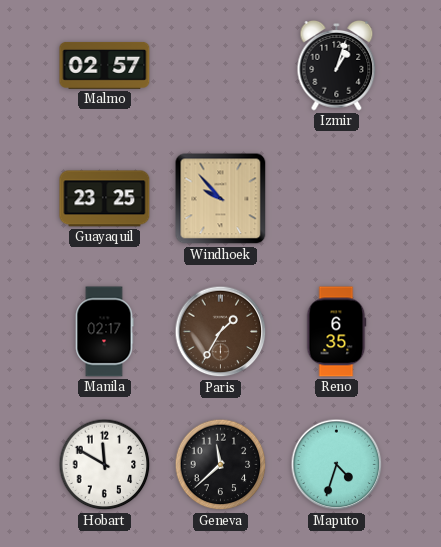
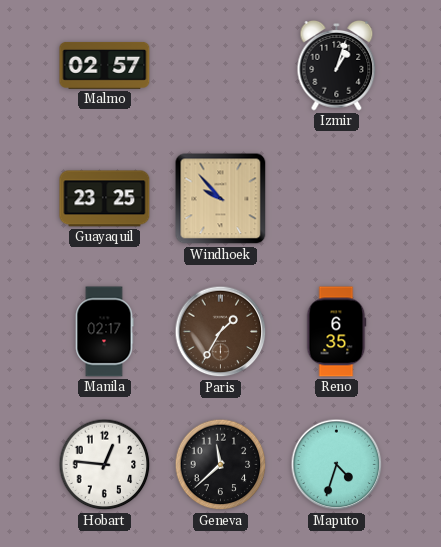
Hobart: 11:50 -> 12:46
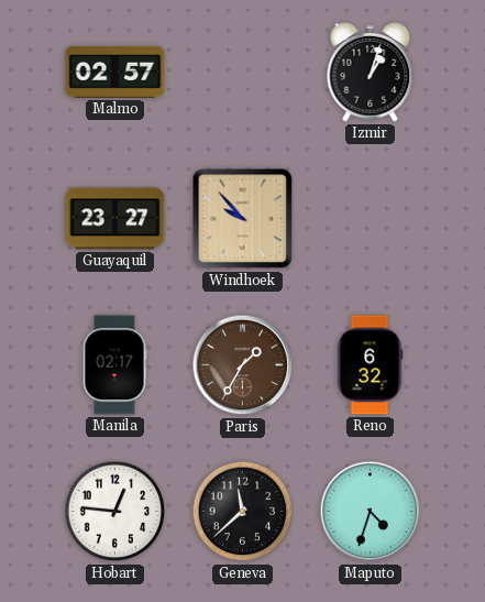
Guayaquil: 23:25 -> 23:27
Reno: 6:35 -> 6:32
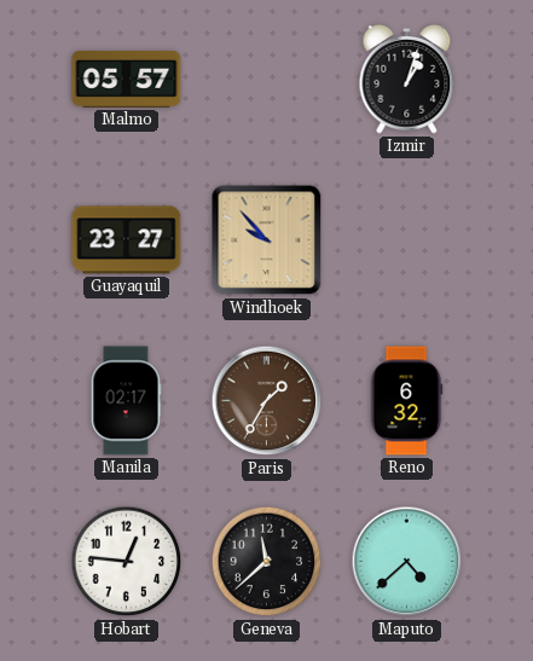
Malmo: 02:57 -> 05:57
Maputo: 4:33 -> 4:38
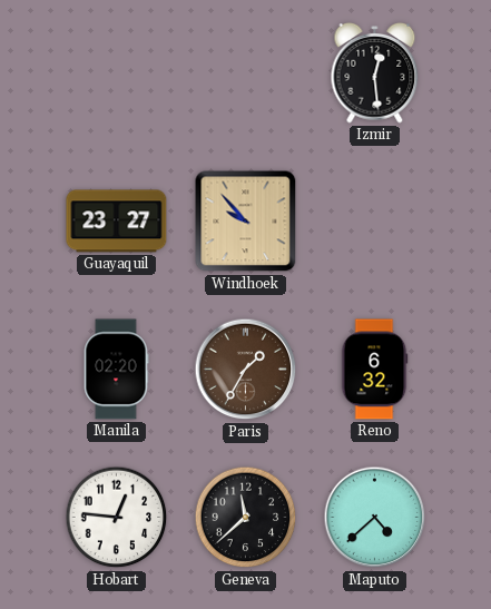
Malmo: 05:57 -> none
Izmir: 1:03 -> 12:29
Manila: 02:17 -> 02:20
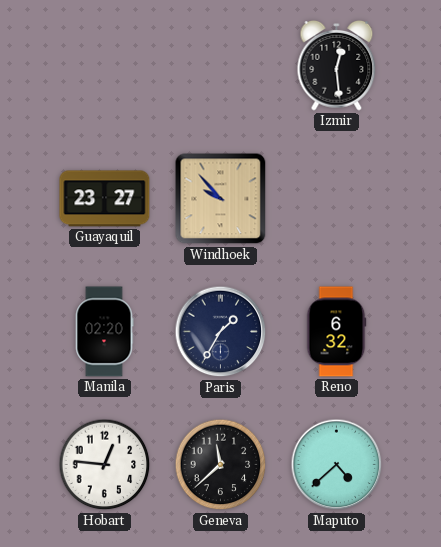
Paris dial: brown -> navy
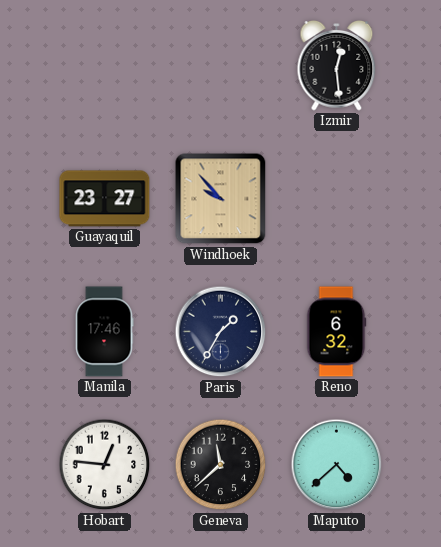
Manila: 02:20 -> 17:46
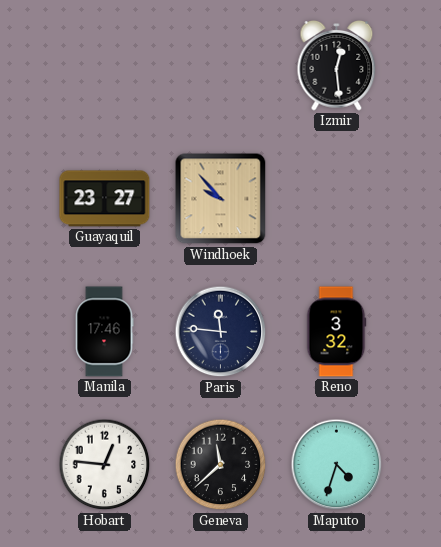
Paris: 1:35 -> 11:46
Reno: 6:32 -> 3:32
Maputo: 4:38 -> 4:33
